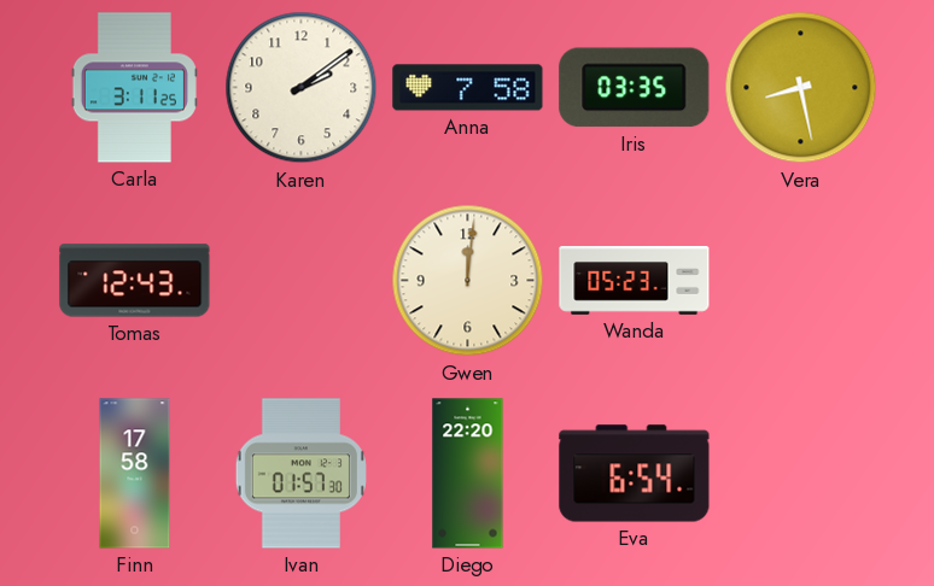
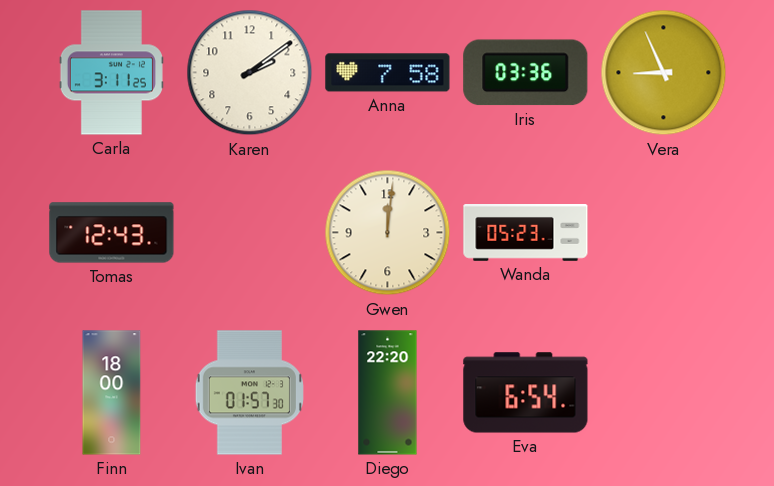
Iris: 03:35 -> 03:36
Vera: 8:28 -> 8:56
Finn: 17:58 -> 18:00
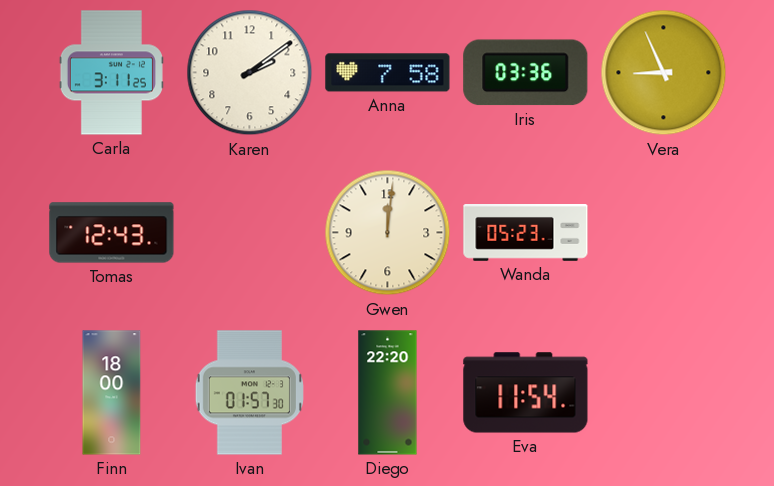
Eva: 6:54 -> 11:54
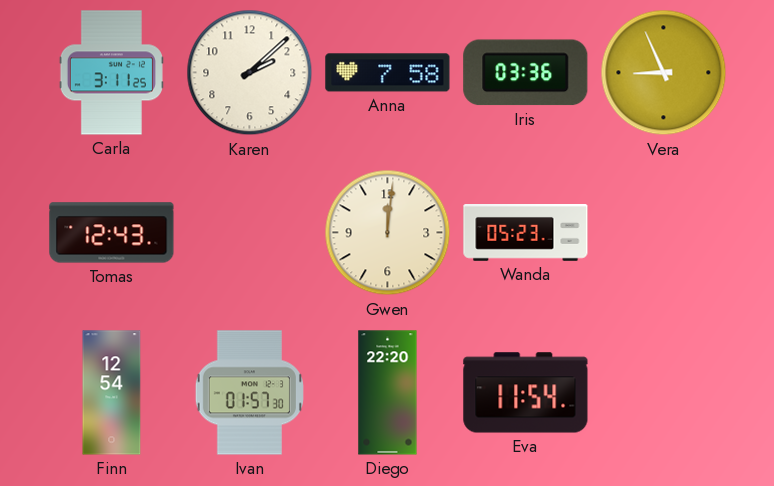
Karen: 2:09 -> 2:08
Finn: 18:00 -> 12:54
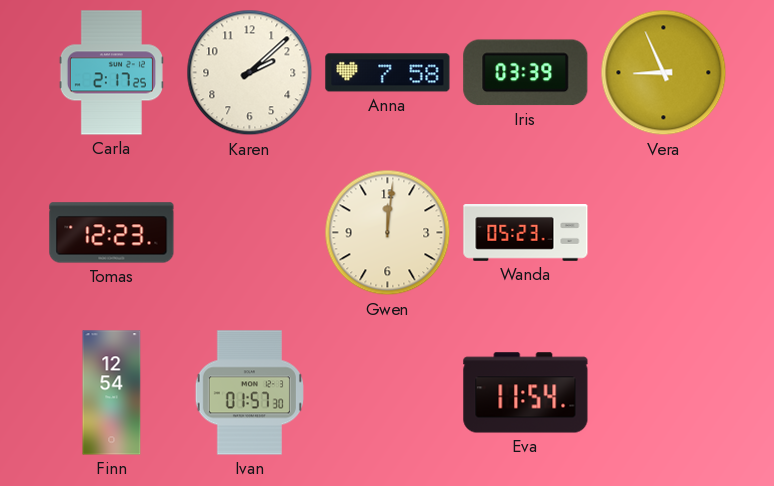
Carla: 3:11 -> 2:17
Iris: 03:36 -> 03:39
Tomas: 12:43 -> 12:23
Diego: 22:20 -> none
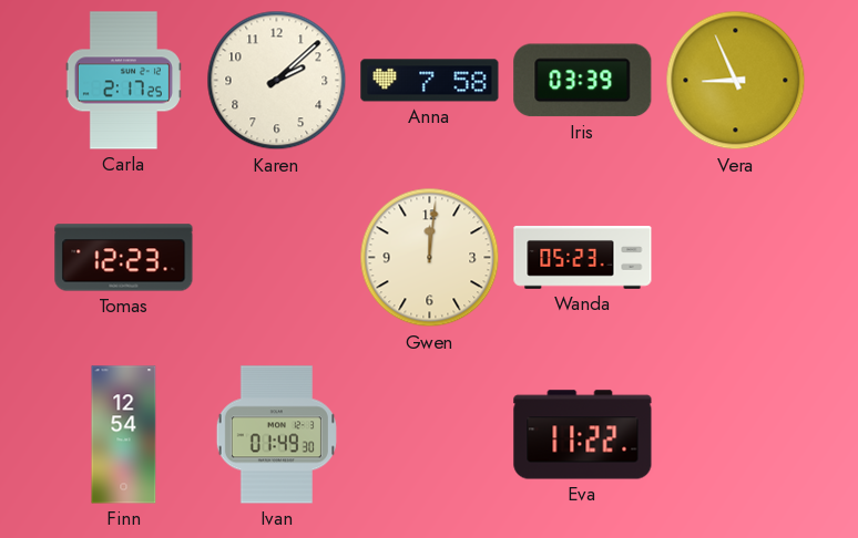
Ivan: 01:57 -> 01:49
Eva: 11:54 -> 11:22
